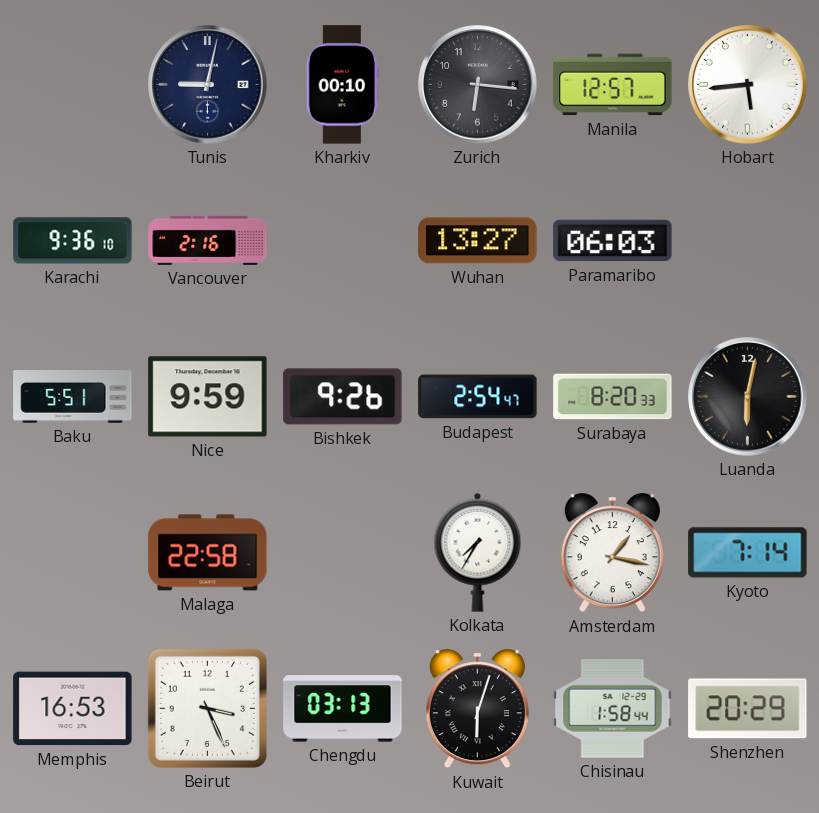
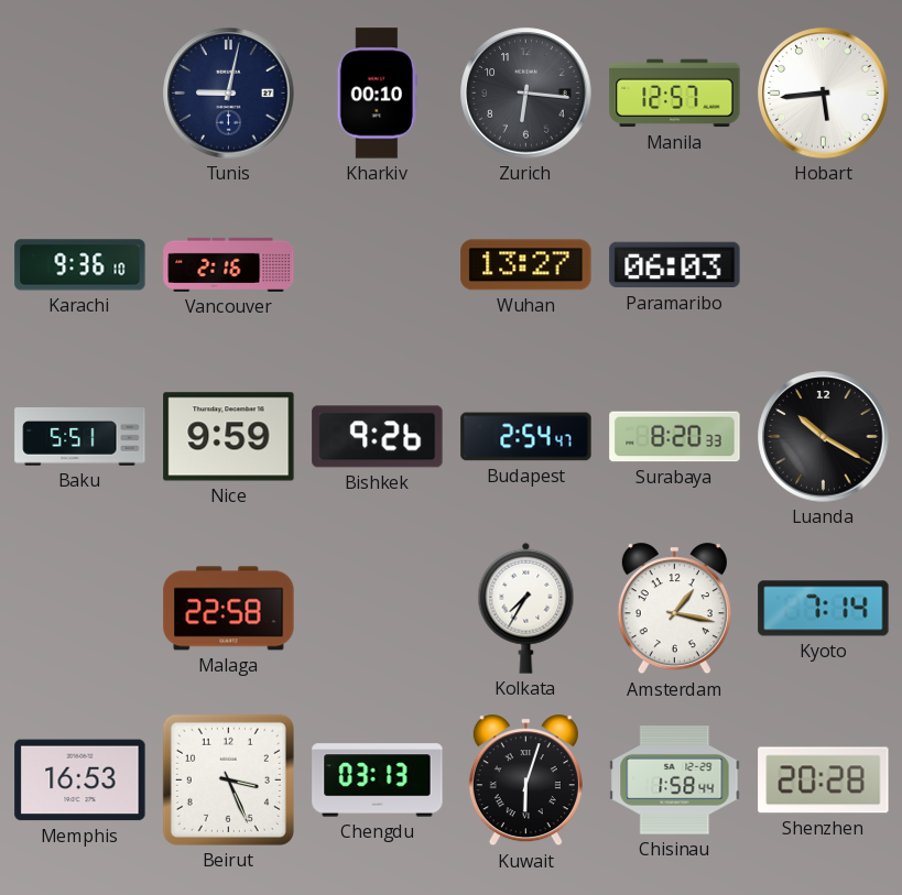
Luanda: 6:02 -> 10:20
Shenzhen: 20:29 -> 20:28
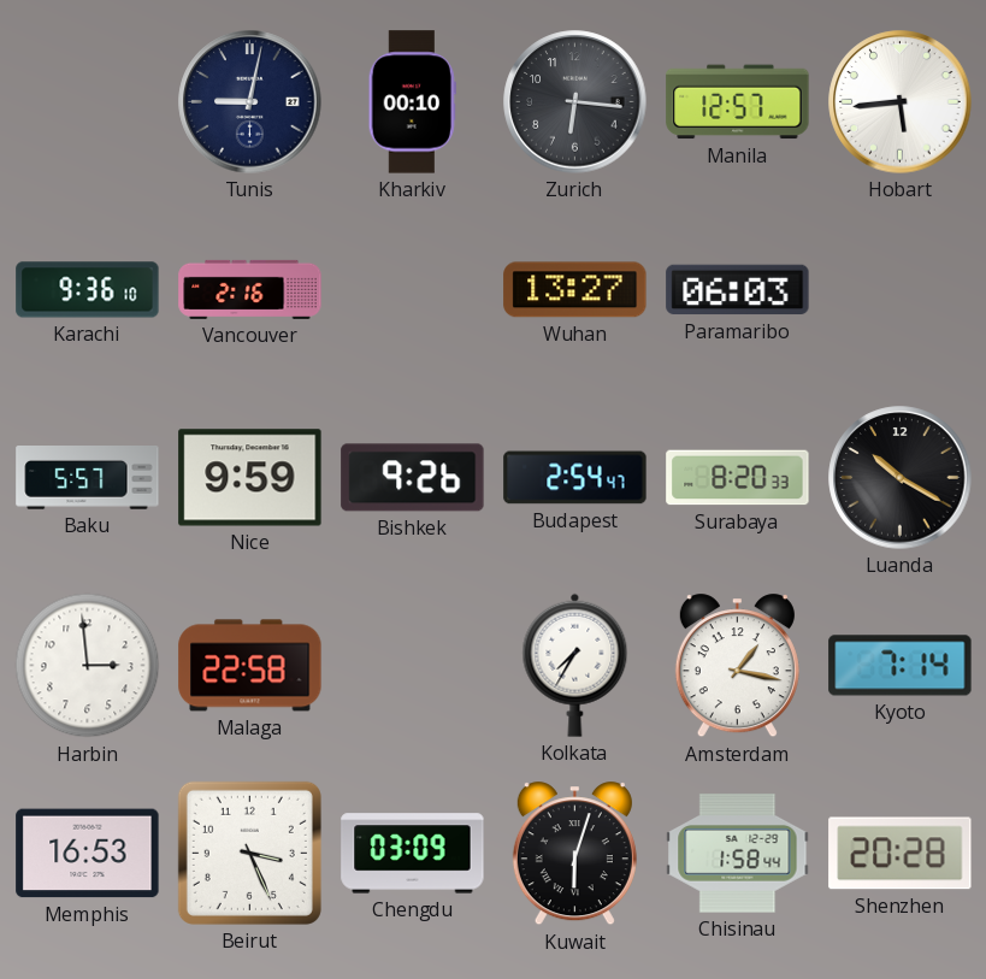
Baku: 5:51 -> 5:57
Harbin: none -> 2:59
Chengdu: 03:13 -> 03:09
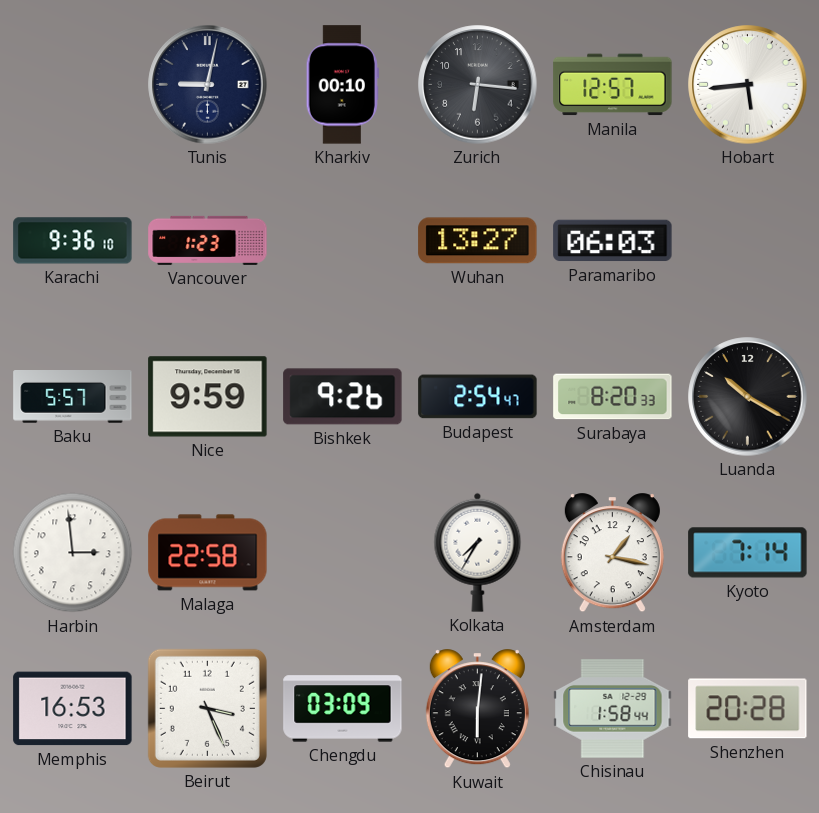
Vancouver: 2:16 -> 1:23
Kuwait: 6:03 -> 6:01
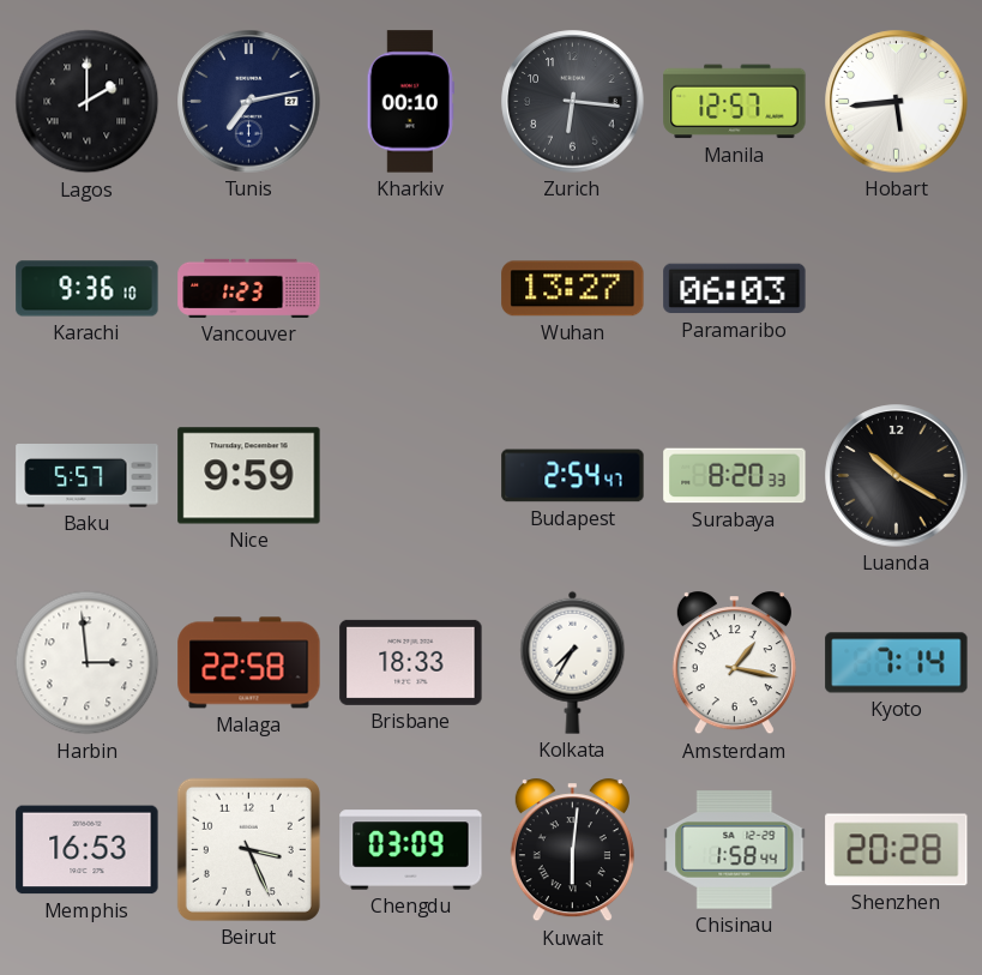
Lagos: none -> 2:00
Tunis: 9:02 -> 7:13
Bishkek: 9:26 -> none
Brisbane: none -> 18:33
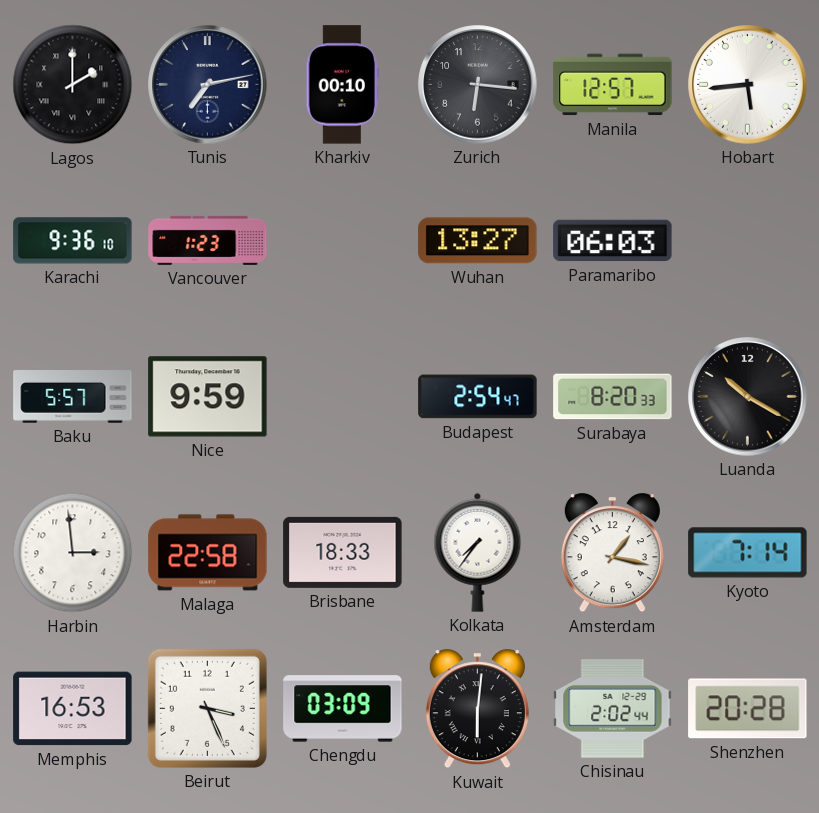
Kolkata: 7:35 -> 7:36
Chisinau: 1:58 -> 2:02
